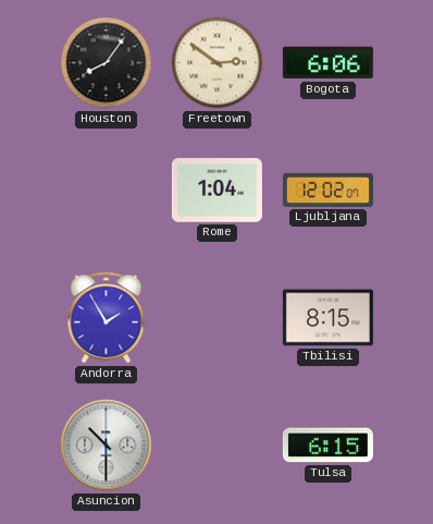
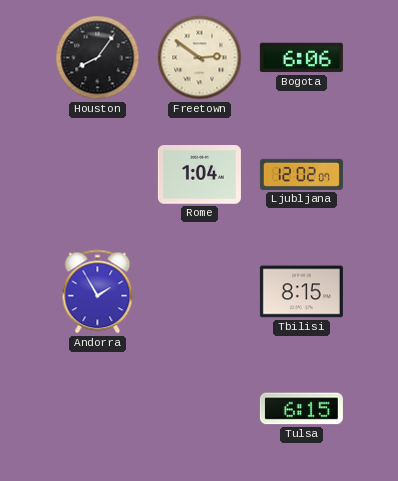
Asuncion: 10:30 -> none
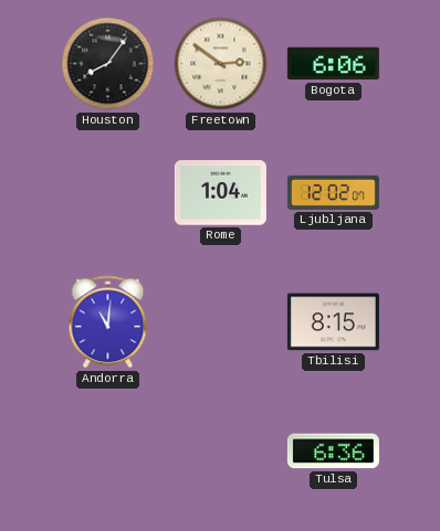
Andorra: 1:55 -> 11:01
Tulsa: 6:15 -> 6:36
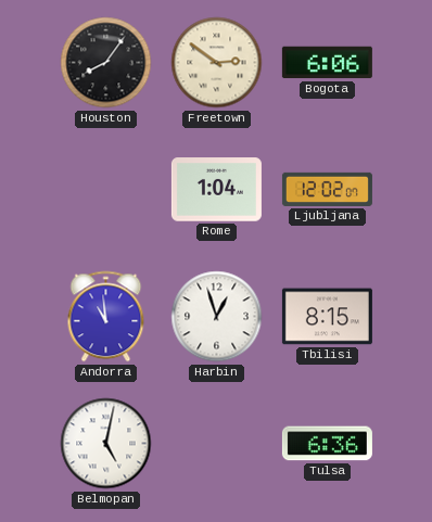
Andorra: 11:01 -> 10:59
Harbin: none -> 12:57
Belmopan: none -> 5:02
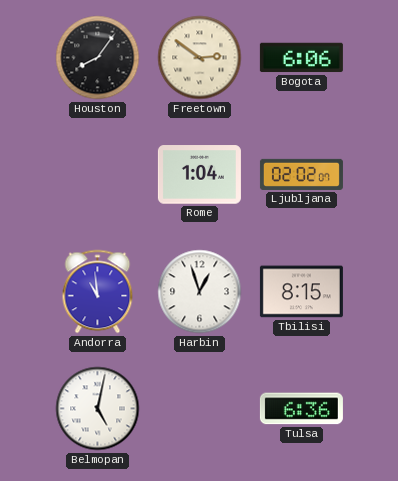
Ljubljana: 12:02 -> 02:02
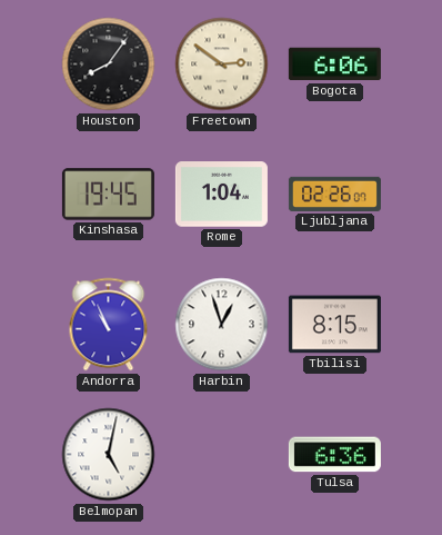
Kinshasa: none -> 19:45
Ljubljana: 02:02 -> 02:26
Andorra: 10:59 -> 10:56
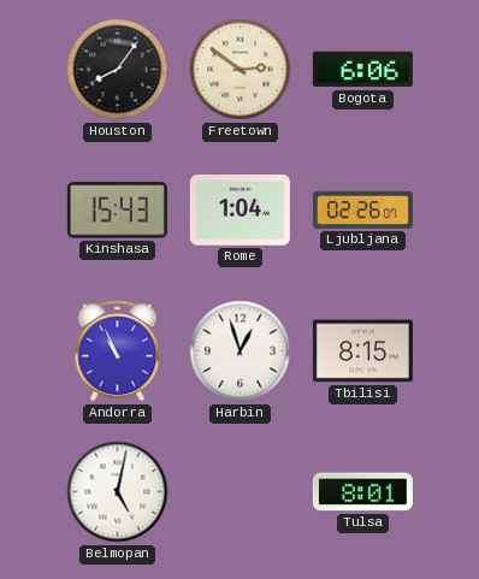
Kinshasa: 19:45 -> 15:43
Tulsa: 6:36 -> 8:01
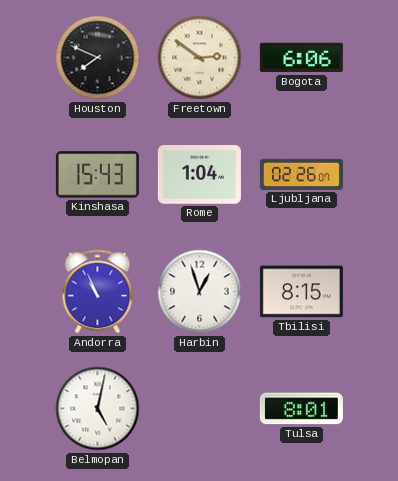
Houston: 8:06 -> 7:49
